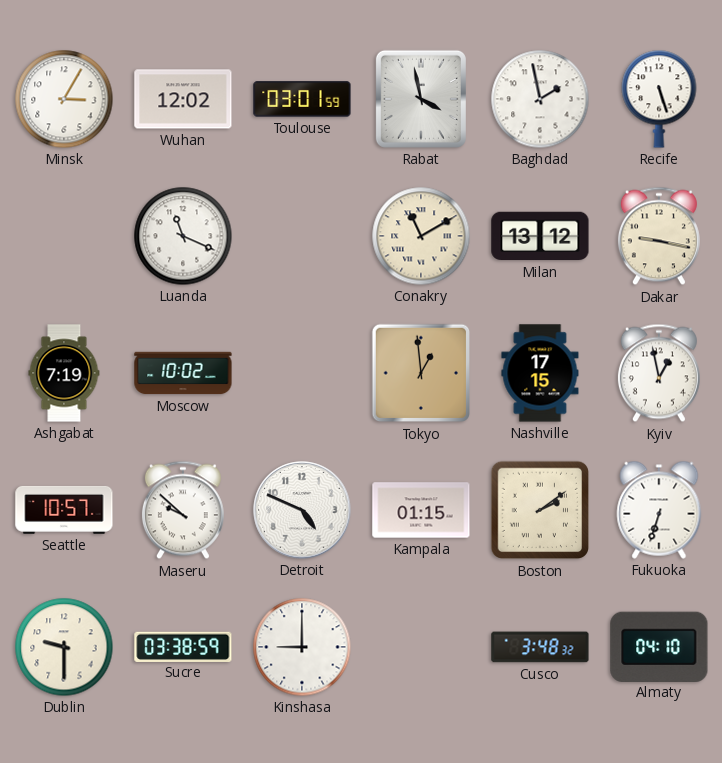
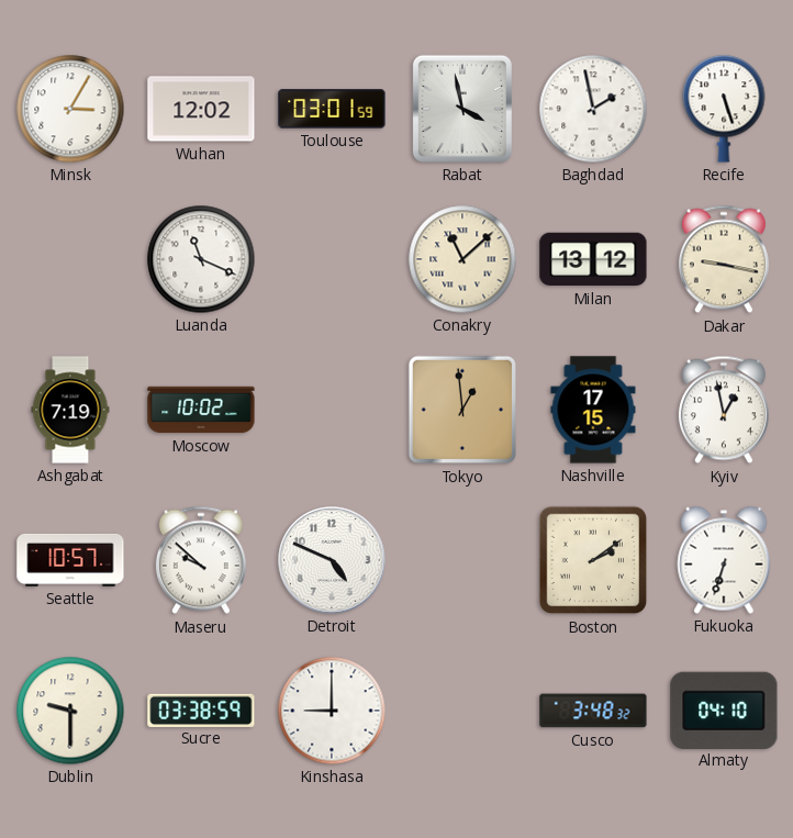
Conakry: 11:10 -> 11:08
Kampala: 01:15 -> none
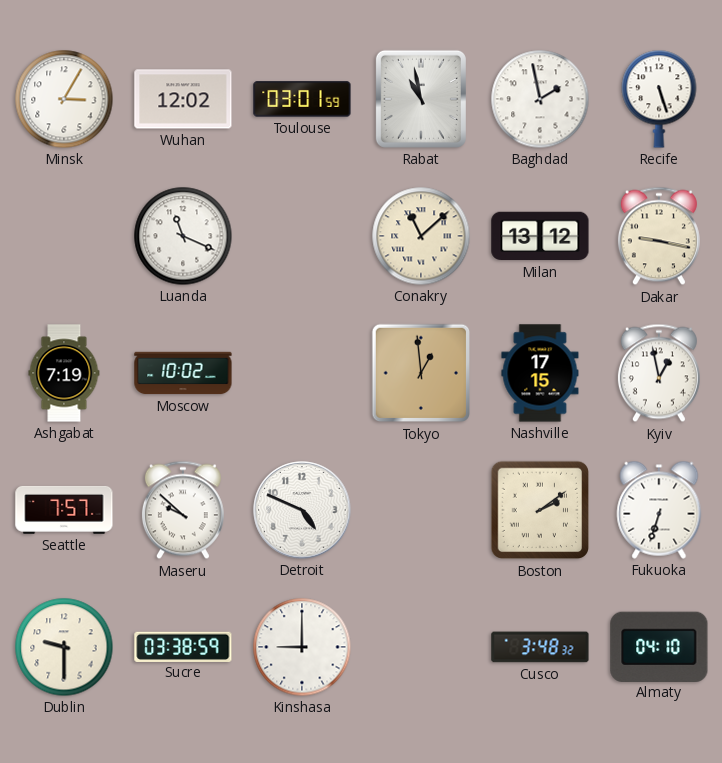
Rabat: 3:58 -> 10:58
Seattle: 10:57 -> 7:57
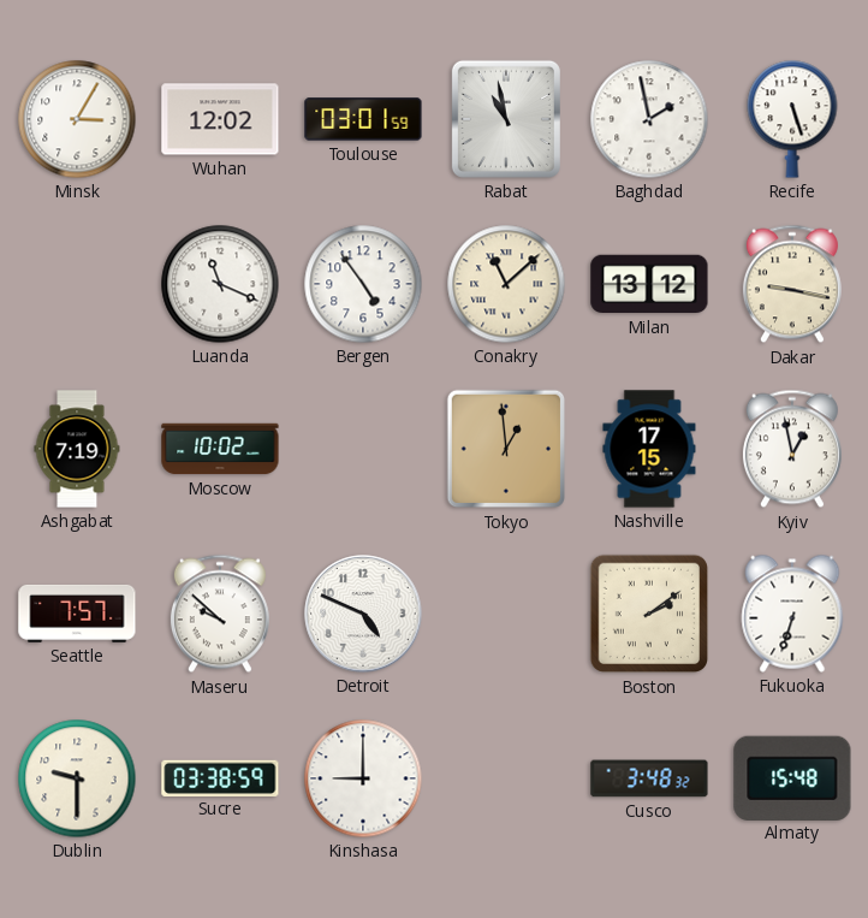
Bergen: none -> 4:54
Almaty: 04:10 -> 15:48
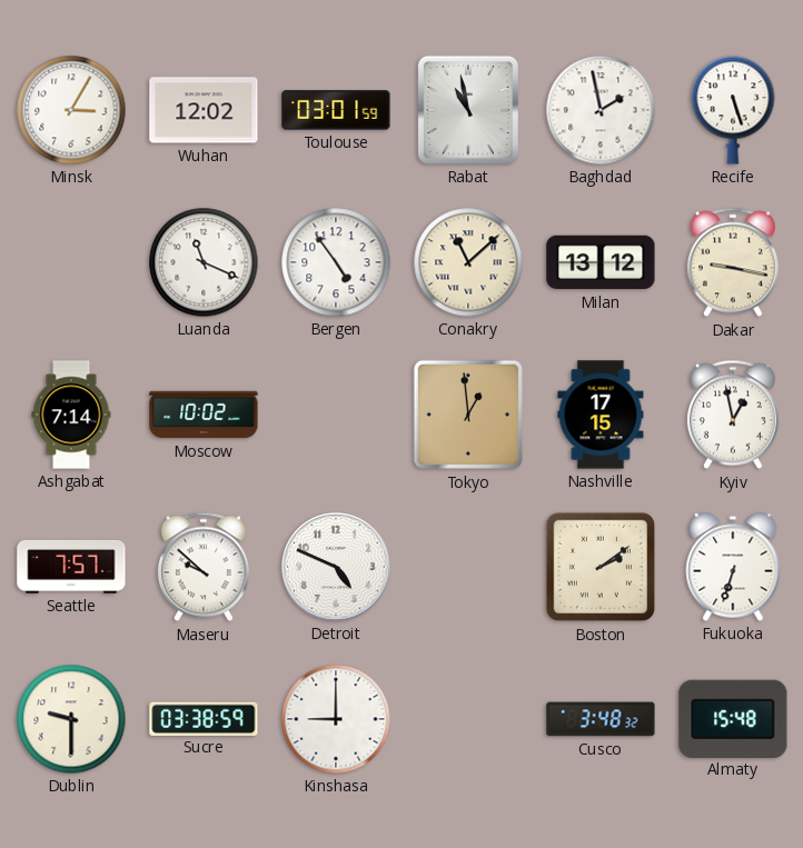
Ashgabat: 7:19 -> 7:14
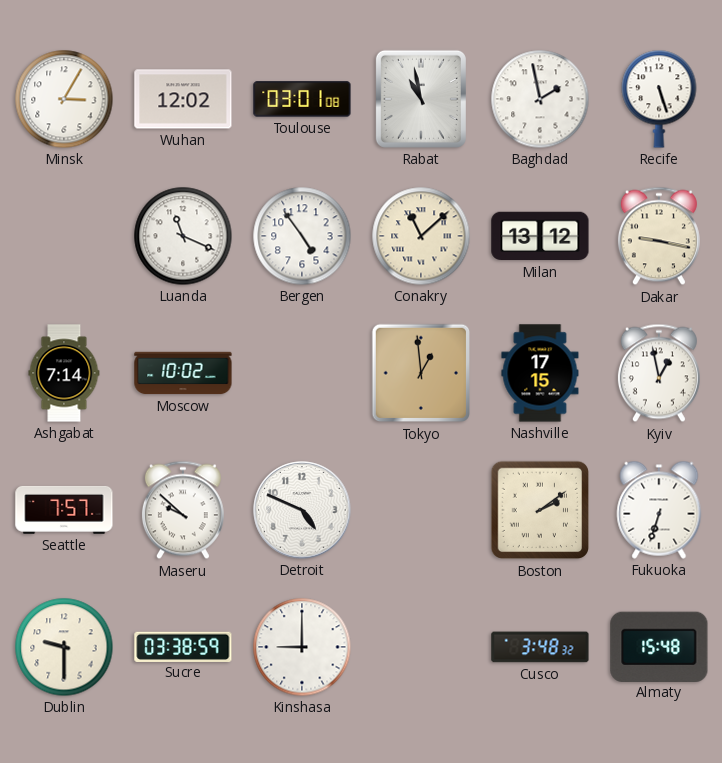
Toulouse: 03:01:59 -> 03:01:08
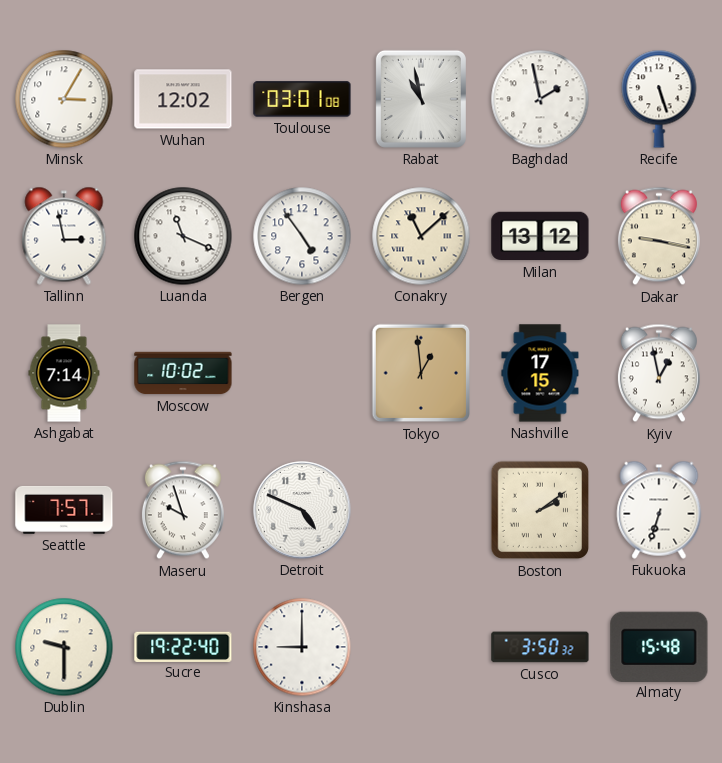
Tallinn: none -> 2:58
Maseru: 9:52 -> 9:57
Sucre: 03:38 -> 19:22
Cusco: 3:48 -> 3:50
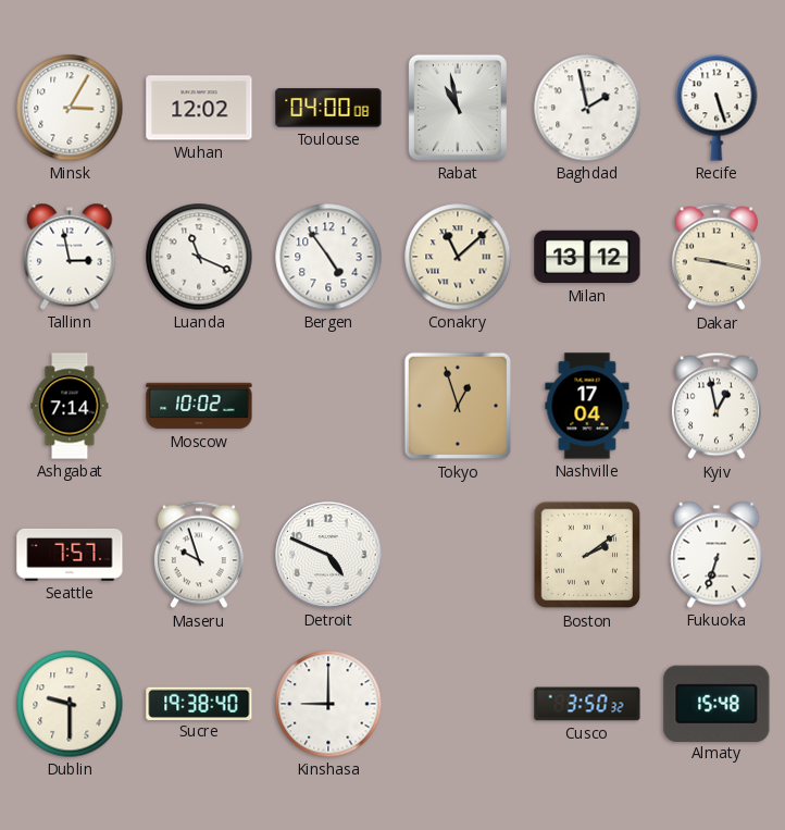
Toulouse: 03:01 -> 04:00
Tokyo: 12:59 -> 12:57
Nashville: 17:15 -> 17:04
Sucre: 19:22 -> 19:38
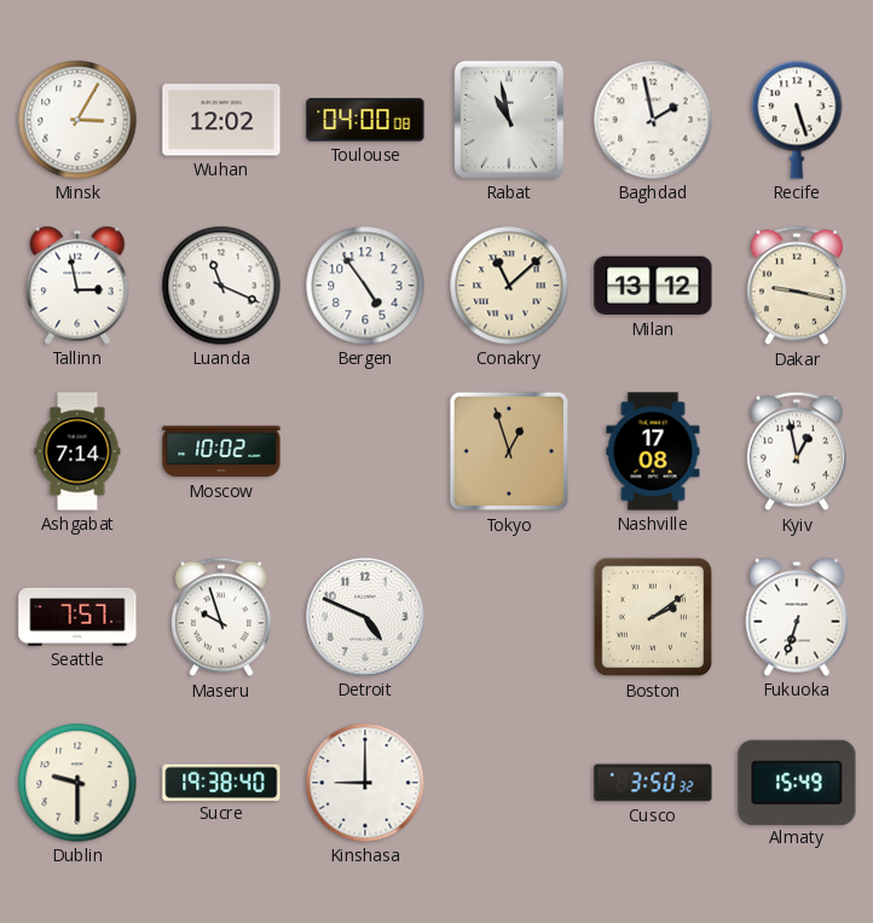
Nashville: 17:04 -> 17:08
Almaty: 15:48 -> 15:49
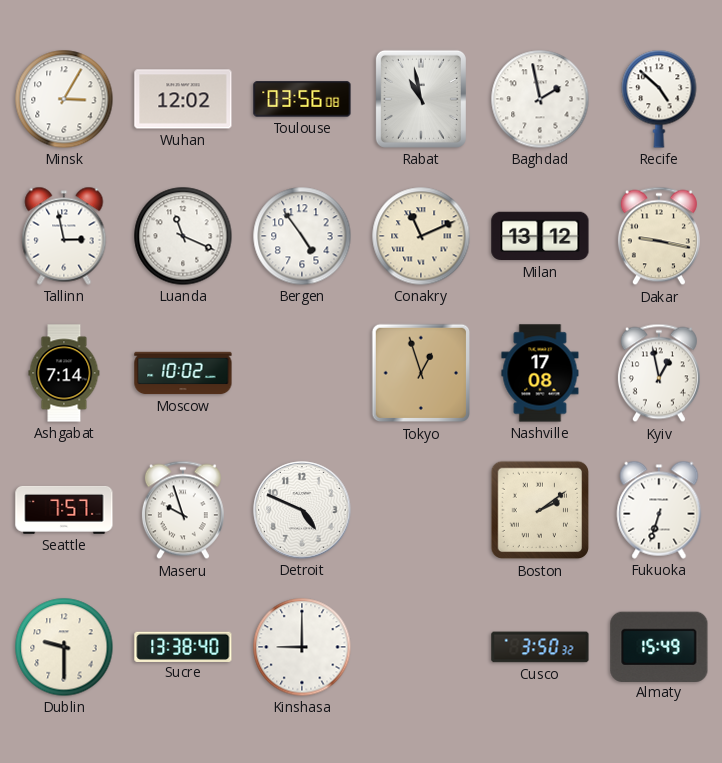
Toulouse: 04:00 -> 03:56
Recife: 5:27 -> 4:52
Conakry: 11:08 -> 11:11
Sucre: 19:38 -> 13:38
